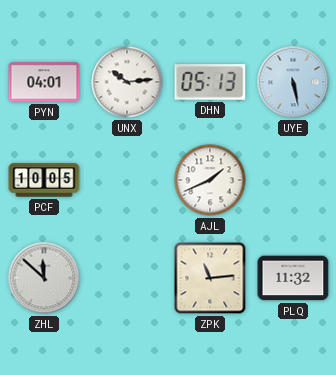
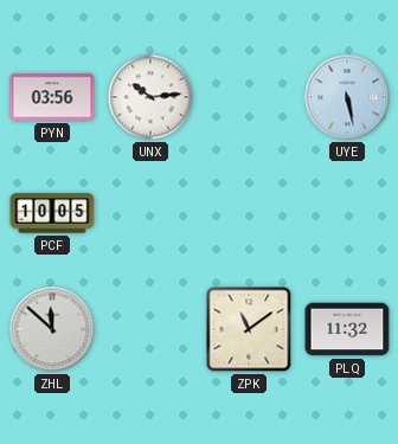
PYN: 04:01 -> 03:56
DHN: 05:13 -> none
AJL: 1:41 -> none
ZPK: 11:14 -> 11:09
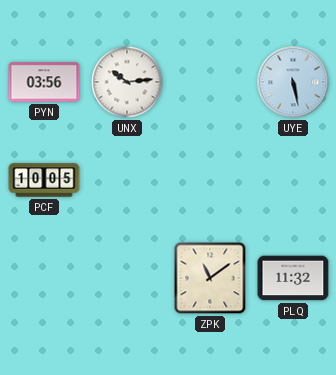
ZHL: 11:52 -> none
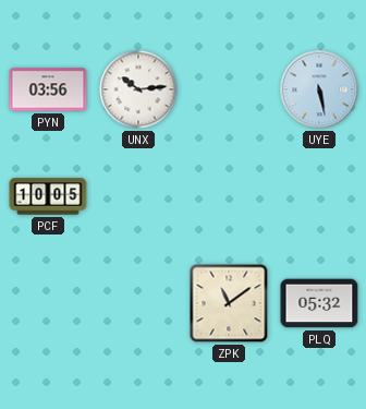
PLQ: 11:32 -> 05:32
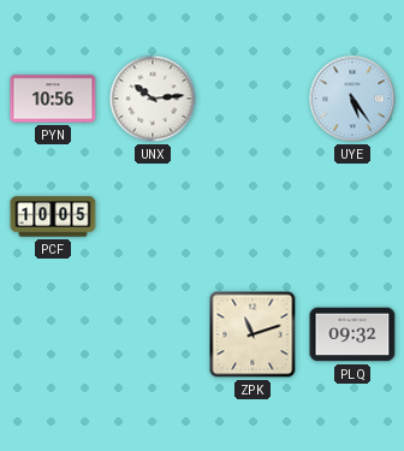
PYN: 03:56 -> 10:56
UYE: 5:28 -> 5:24
ZPK: 11:09 -> 11:12
PLQ: 05:32 -> 09:32
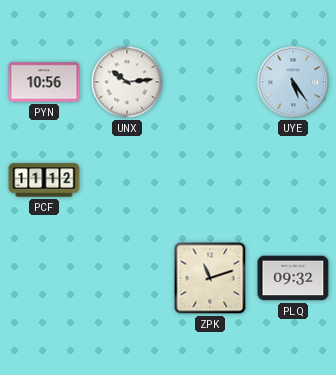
PCF: 10:05 -> 11:12
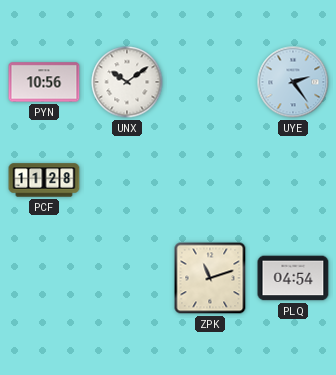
UNX: 10:14 -> 10:09
UYE: 5:24 -> 2:24
PCF: 11:12 -> 11:28
PLQ: 09:32 -> 04:54
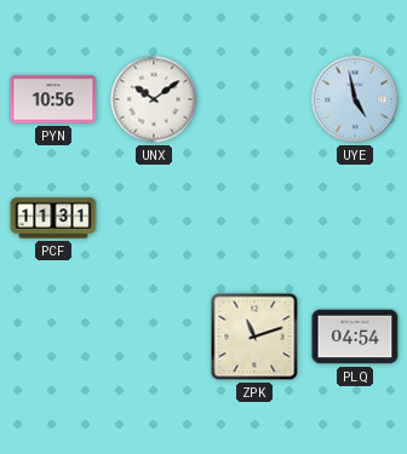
UYE: 2:24 -> 4:58
PCF: 11:28 -> 11:31
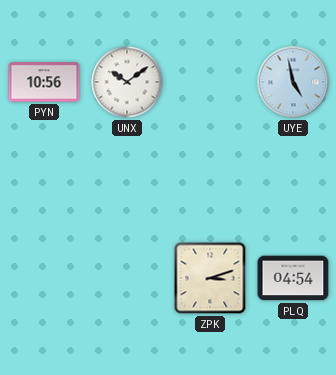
PCF: 11:31 -> none
ZPK: 11:12 -> 3:12
